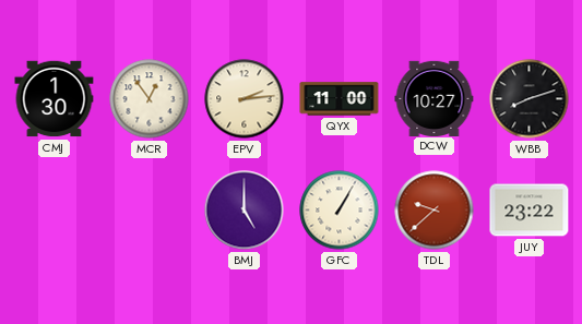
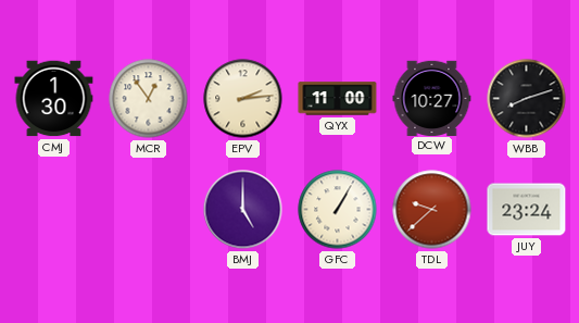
JUY: 23:22 -> 23:24
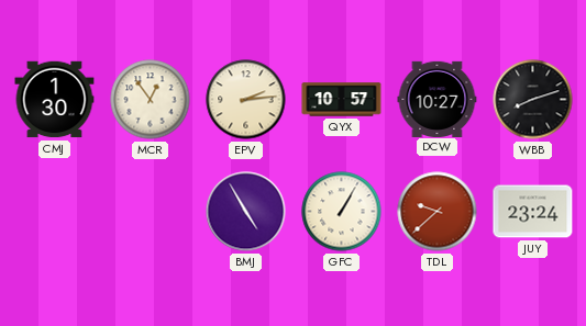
QYX: 11:00 -> 10:57
BMJ: 5:00 -> 4:55
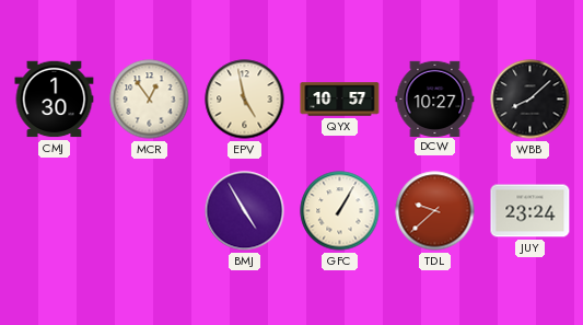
EPV: 2:14 -> 4:58
WBB: 8:12 -> 8:08
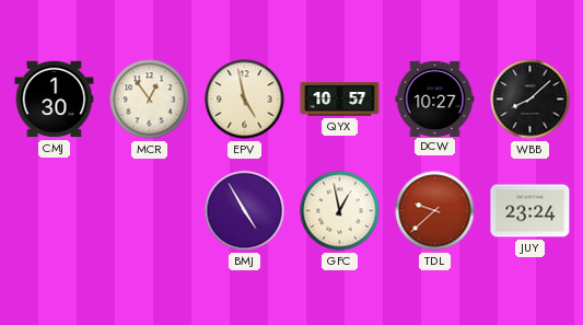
GFC: 1:05 -> 12:58
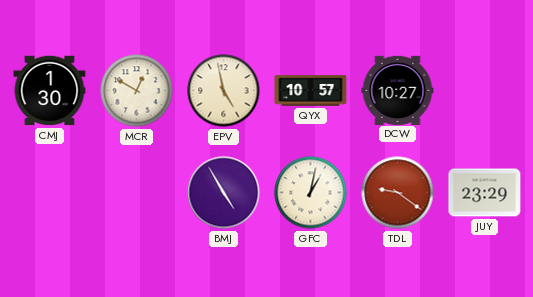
MCR: 12:54 -> 12:50
WBB: 8:08 -> none
GFC: 12:58 -> 1:02
TDL: 9:38 -> 9:21
JUY: 23:24 -> 23:29
